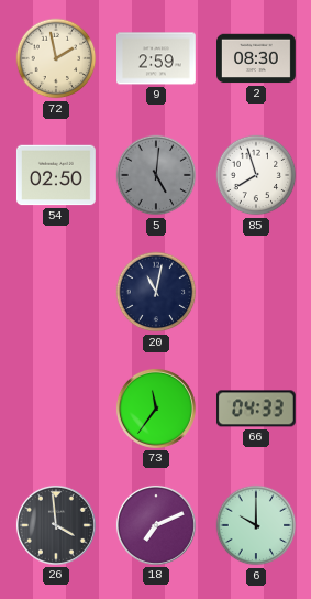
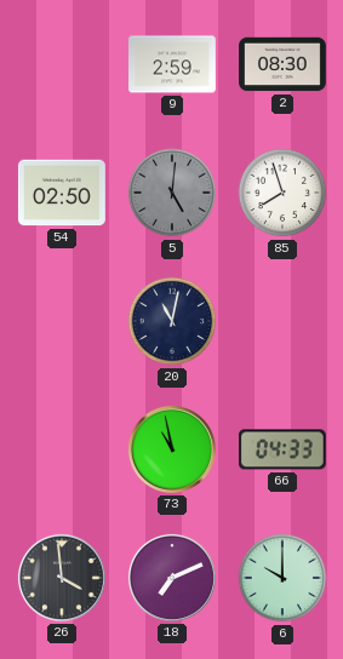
72: 1:58 -> none
73: 11:36 -> 10:58
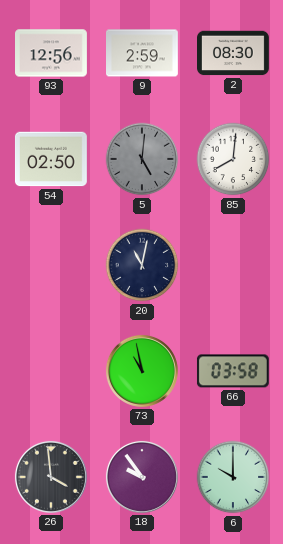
93: none -> 12:56
85: 7:57 -> 8:01
66: 04:33 -> 03:58
18: 7:11 -> 9:54
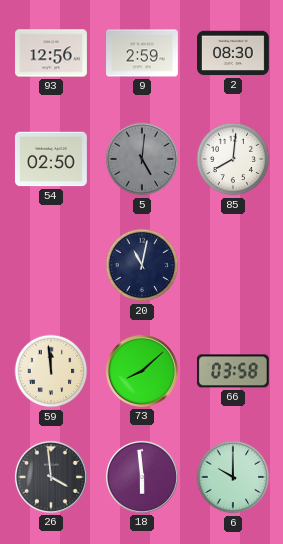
59: none -> 11:59
73: 10:58 -> 8:08
18: 9:54 -> 5:59
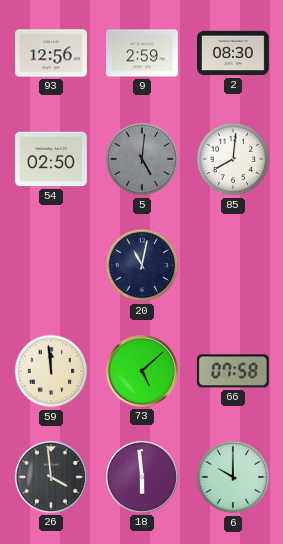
73: 8:08 -> 5:08
66: 03:58 -> 07:58
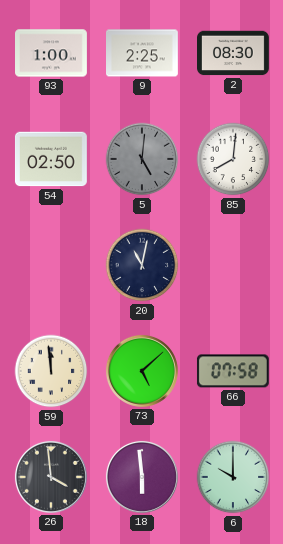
93: 12:56 -> 1:00
9: 2:59 -> 2:25
